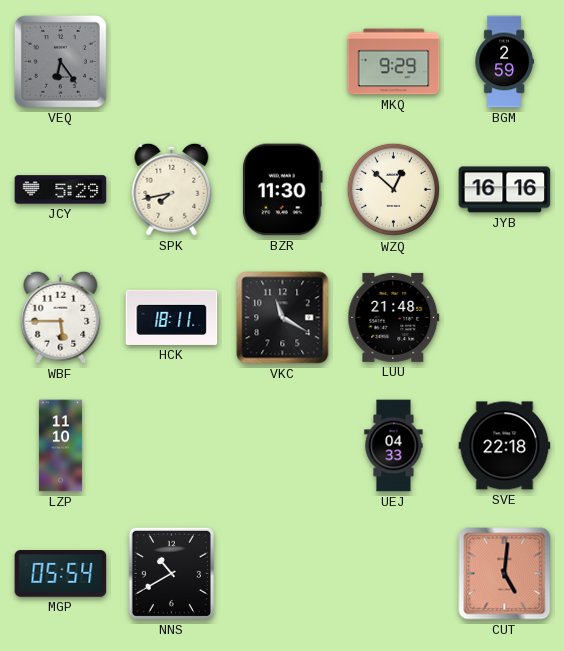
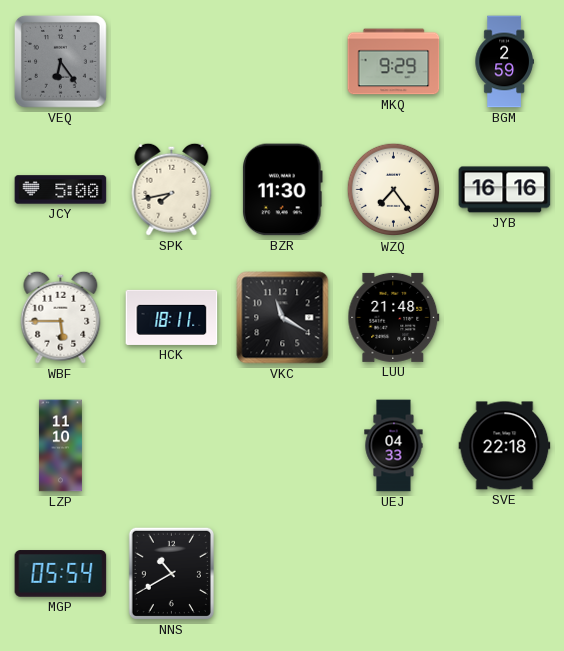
JCY: 5:29 -> 5:00
WZQ: 12:52 -> 7:24
CUT: 5:01 -> none
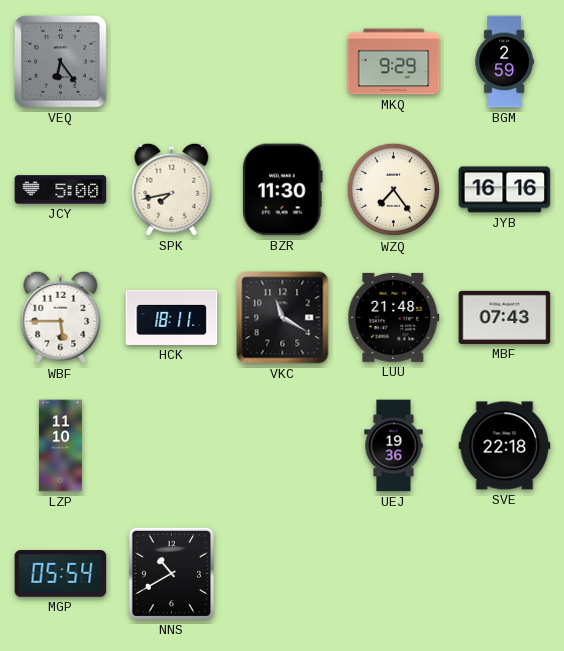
MBF: none -> 07:43
UEJ: 04:33 -> 19:36
